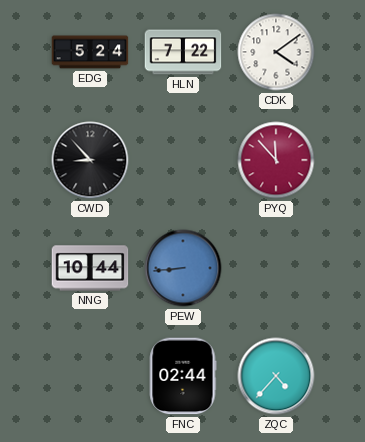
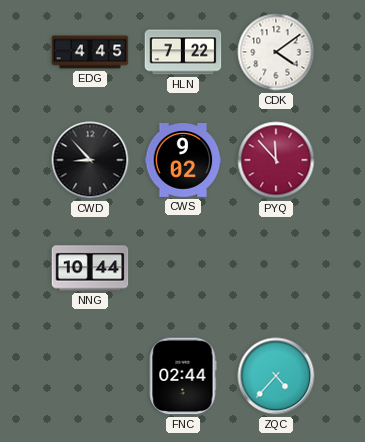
EDG: 5:24 -> 4:45
CWS: none -> 9:02
PEW: 8:44 -> none
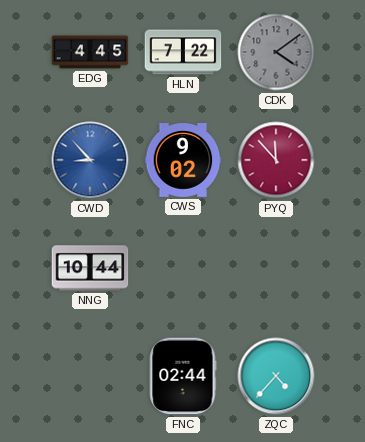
CDK dial: white -> grey
CWD dial: black -> blue
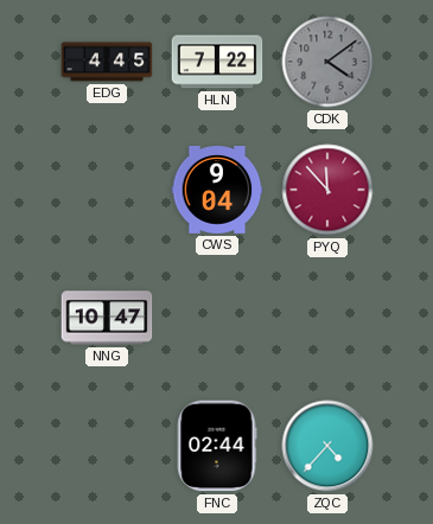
CWD: 8:53 -> none
CWS: 9:02 -> 9:04
NNG: 10:44 -> 10:47
